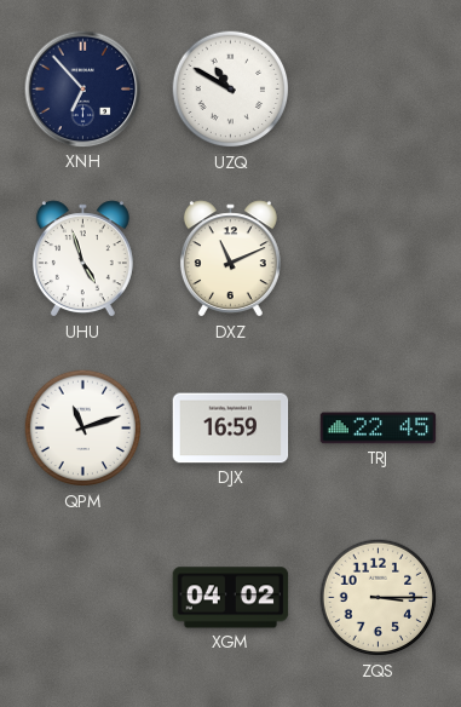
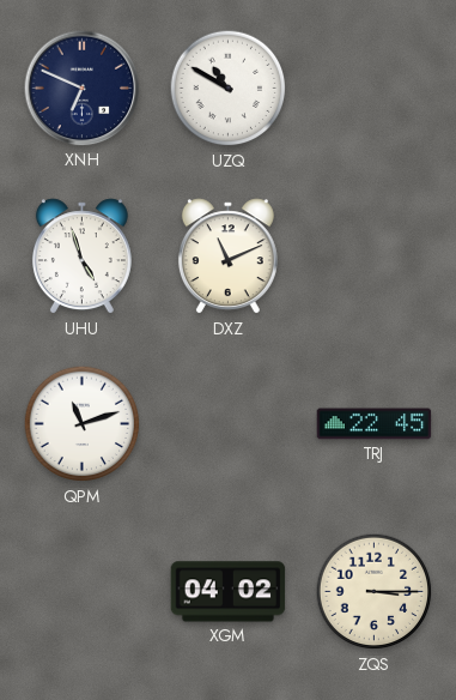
XNH: 6:53 -> 6:49
DJX: 16:59 -> none
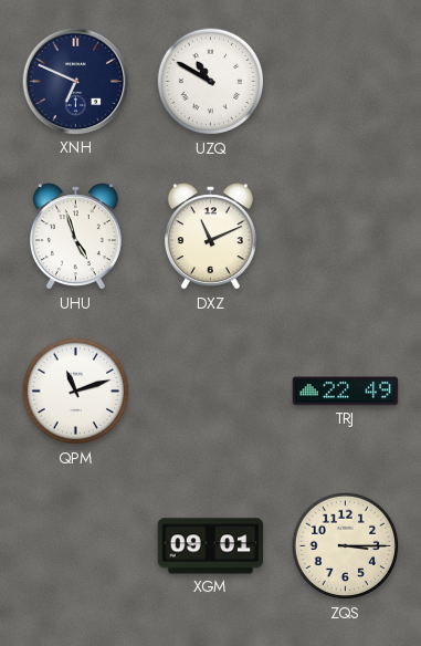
TRJ: 22:45 -> 22:49
XGM: 04:02 -> 09:01
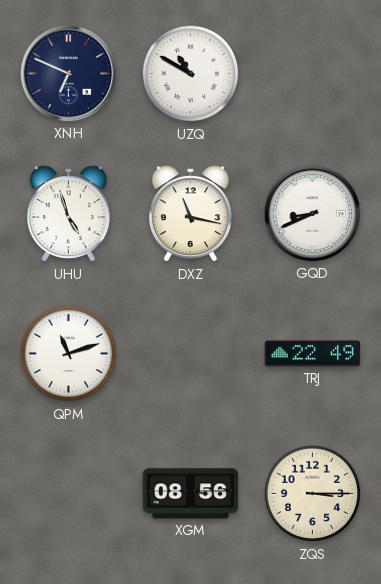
DXZ: 11:11 -> 11:17
GQD: none -> 8:41
XGM: 09:01 -> 08:56
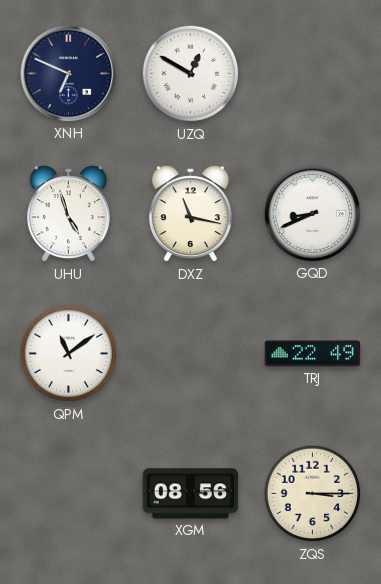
UZQ: 10:50 -> 12:50
QPM: 11:12 -> 11:09
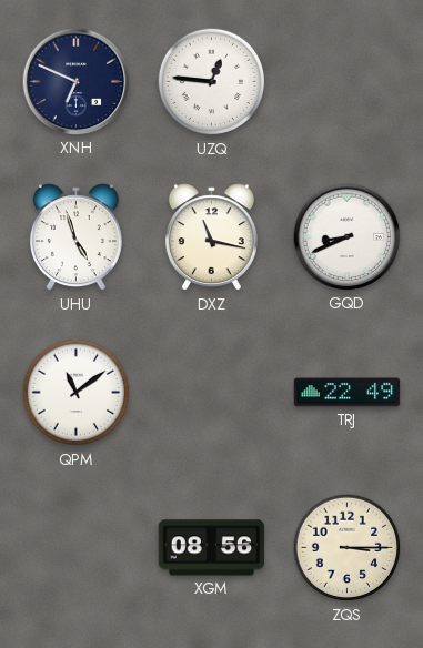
UZQ: 12:50 -> 12:46
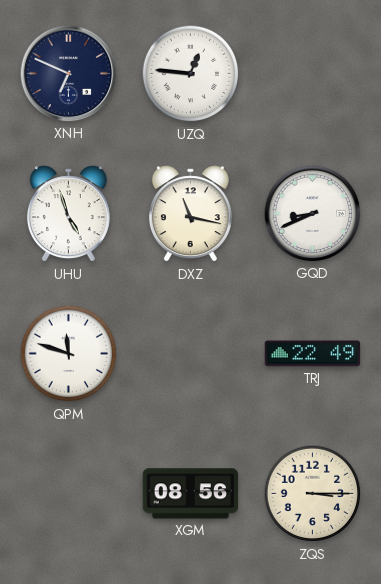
QPM: 11:09 -> 11:48
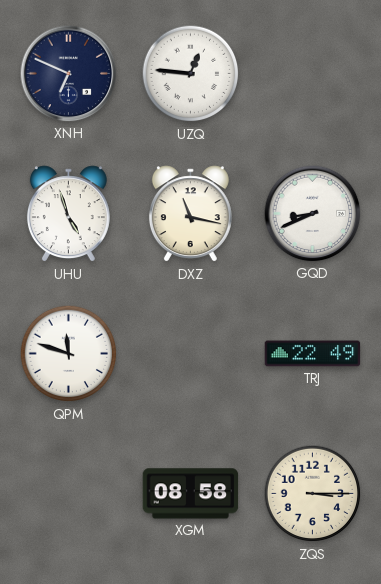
XGM: 08:56 -> 08:58
